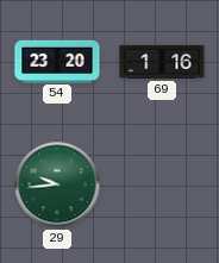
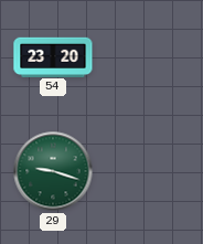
69: 1:16 -> none
29: 9:44 -> 9:18
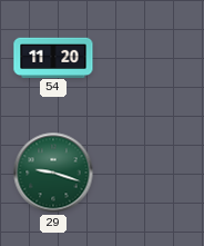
54: 23:20 -> 11:20
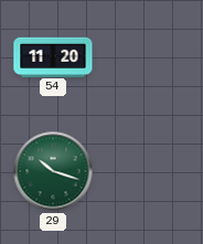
29: 9:18 -> 10:18
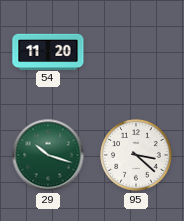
95: none -> 3:22
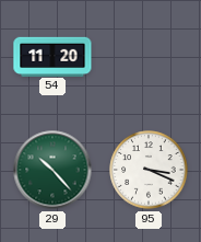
29: 10:18 -> 10:23
95: 3:22 -> 3:19
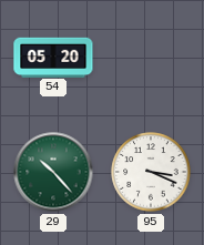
54: 11:20 -> 05:20
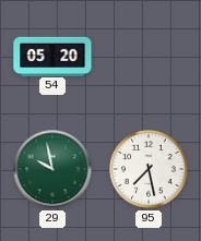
29: 10:23 -> 9:58
95: 3:19 -> 7:28
